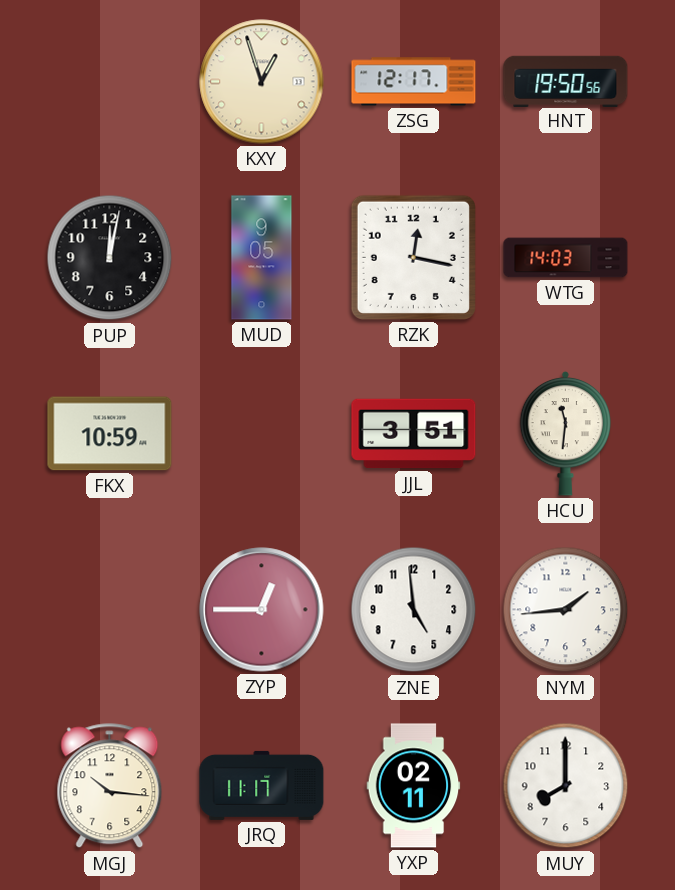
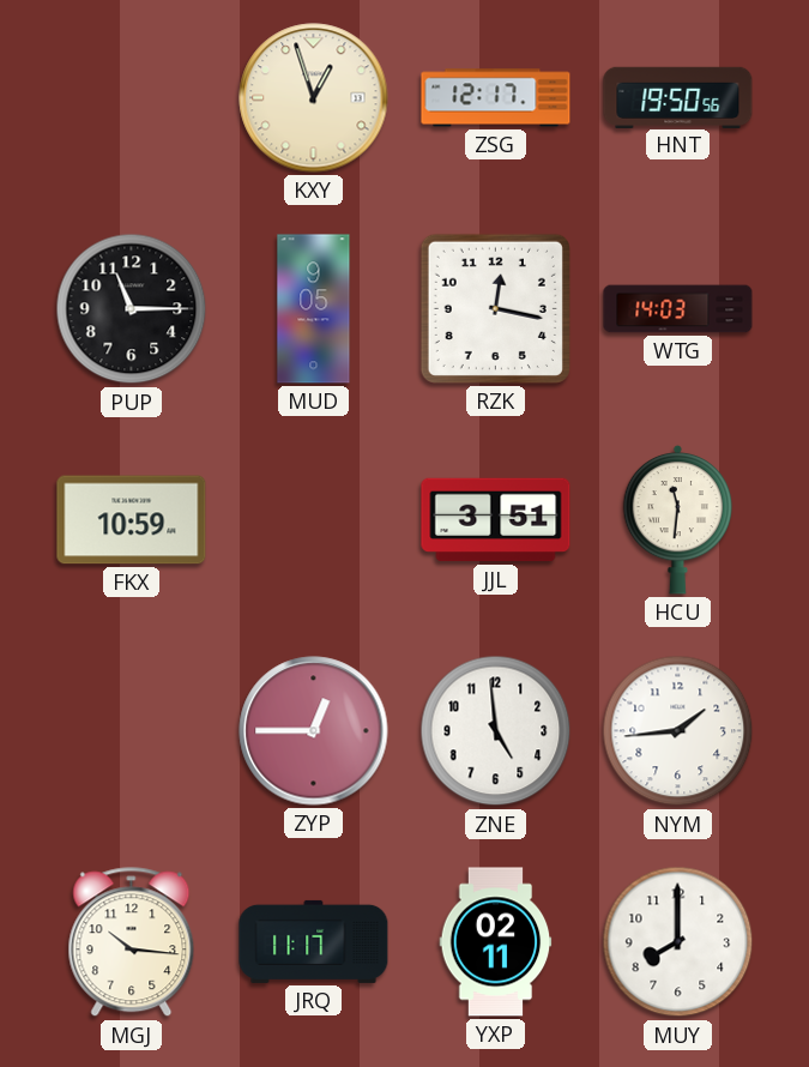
PUP: 12:02 -> 11:15
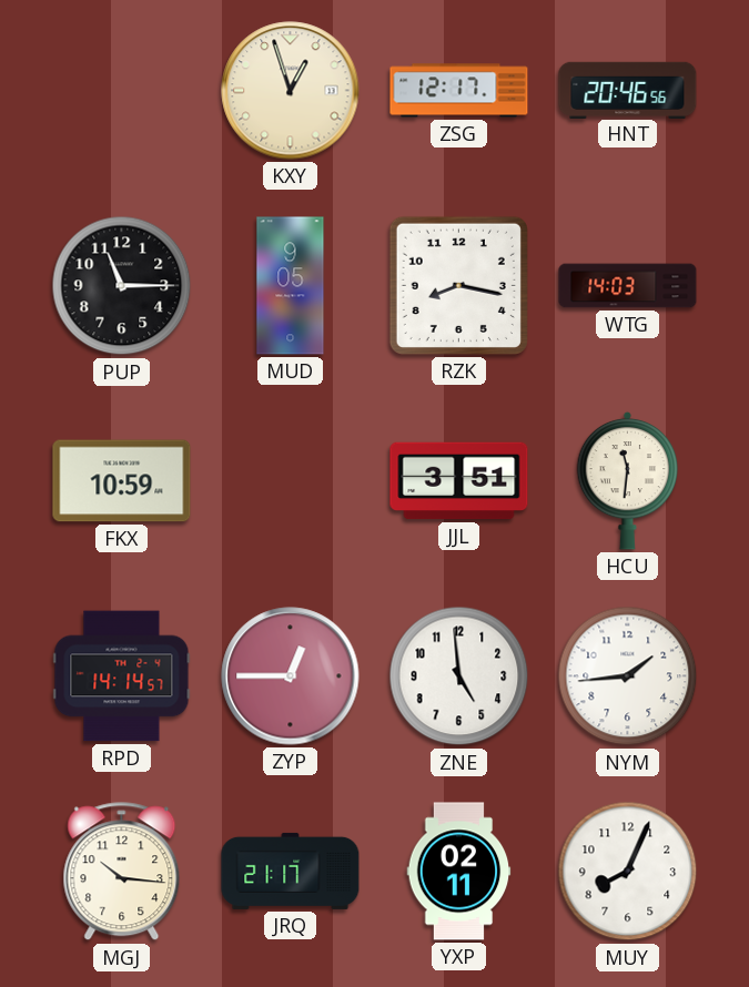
HNT: 19:50 -> 20:46
RZK: 12:17 -> 8:17
RPD: none -> 14:14
JRQ: 11:17 -> 21:17
MUY: 8:00 -> 8:04
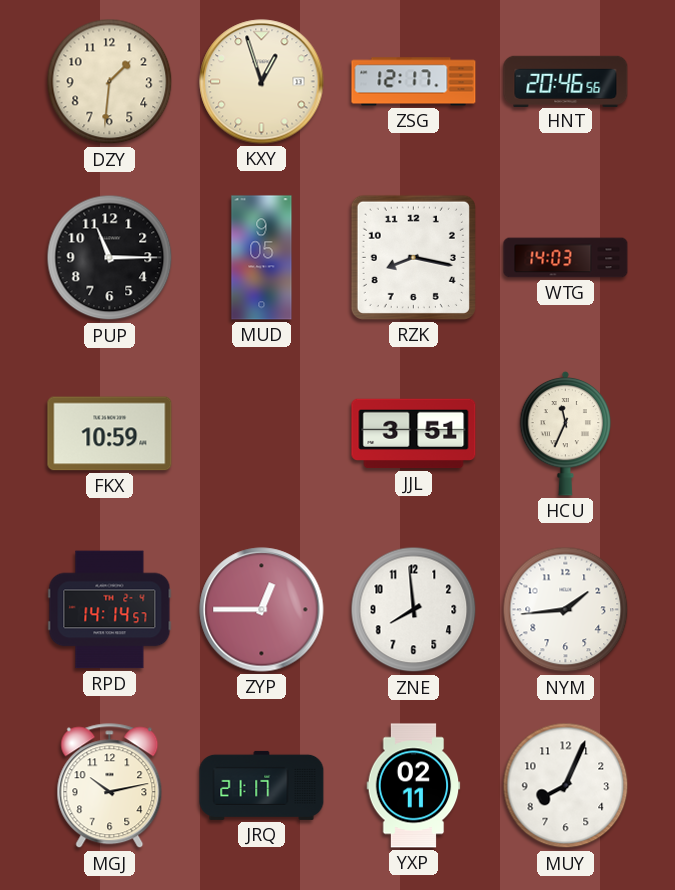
DZY: none -> 1:31
HCU: 11:31 -> 11:34
ZNE: 4:59 -> 7:59
MGJ: 10:16 -> 10:13
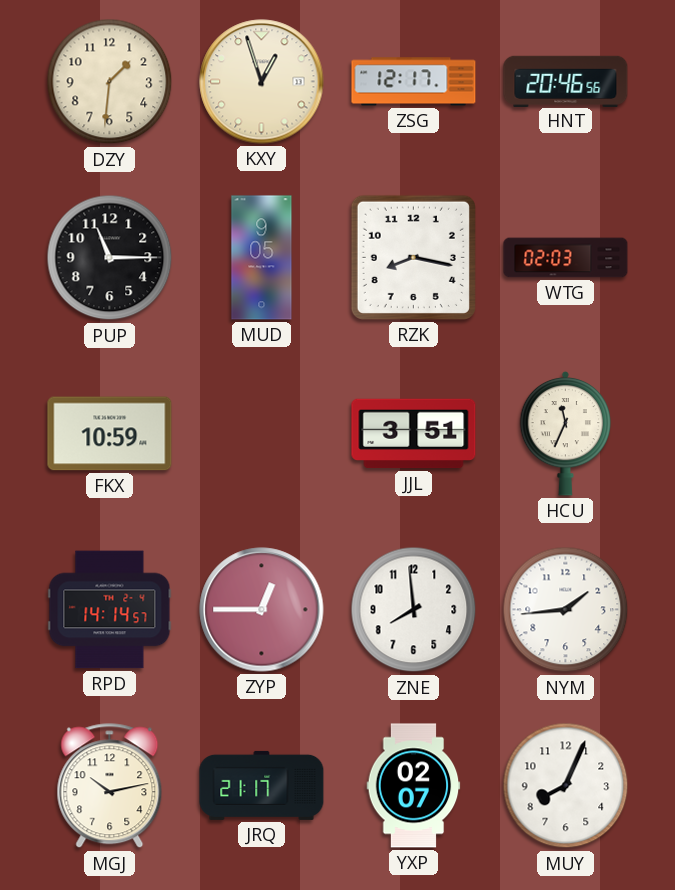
WTG: 14:03 -> 02:03
YXP: 02:11 -> 02:07
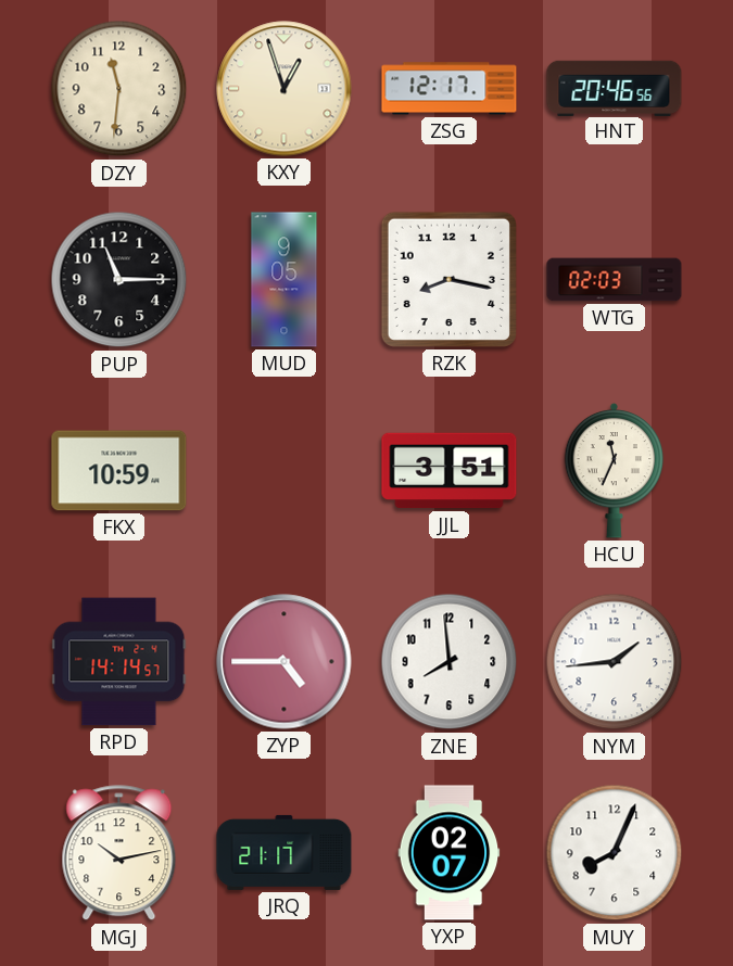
DZY: 1:31 -> 11:31
ZYP: 12:45 -> 4:45
